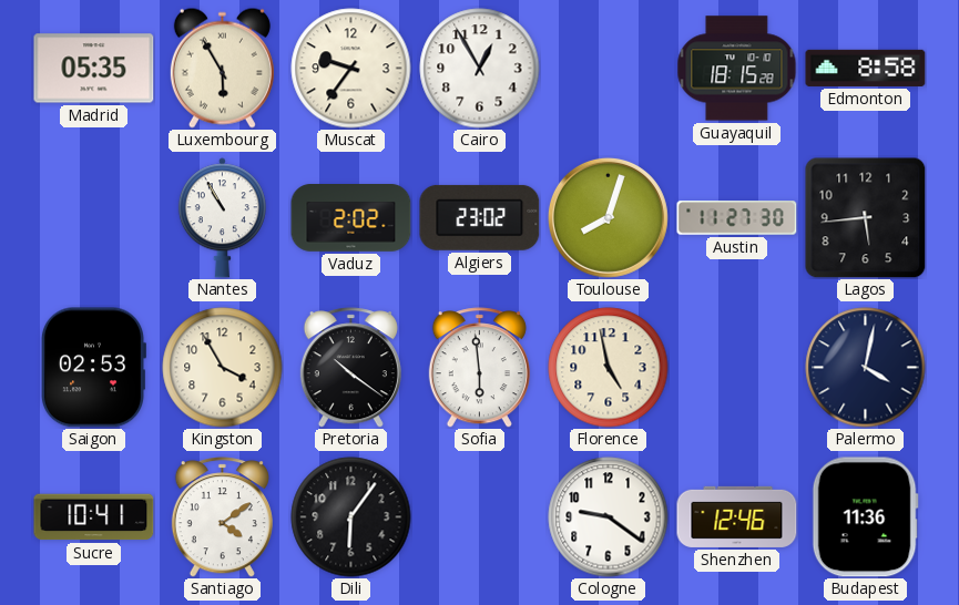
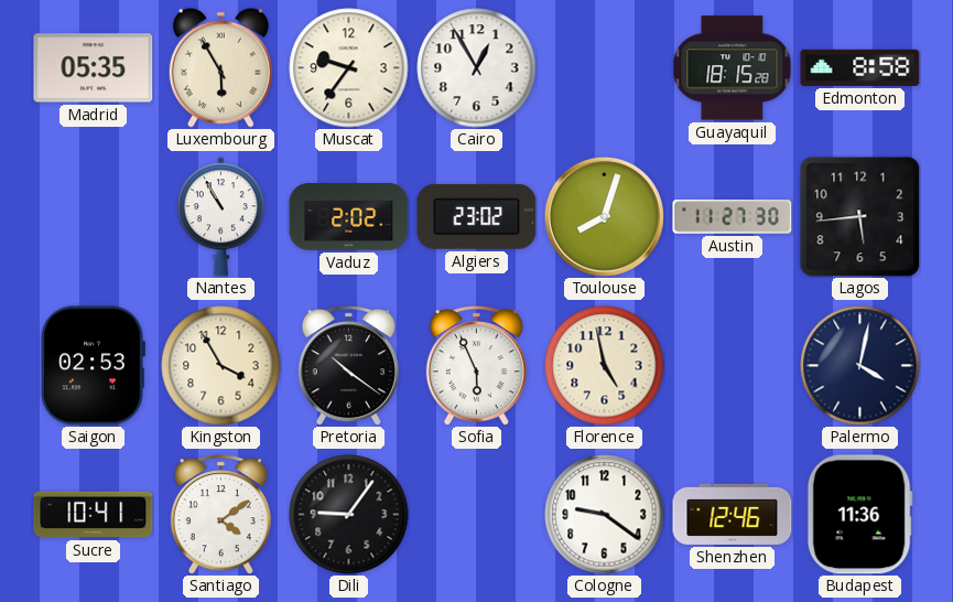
Sofia: 5:59 -> 5:56
Dili: 6:06 -> 9:06
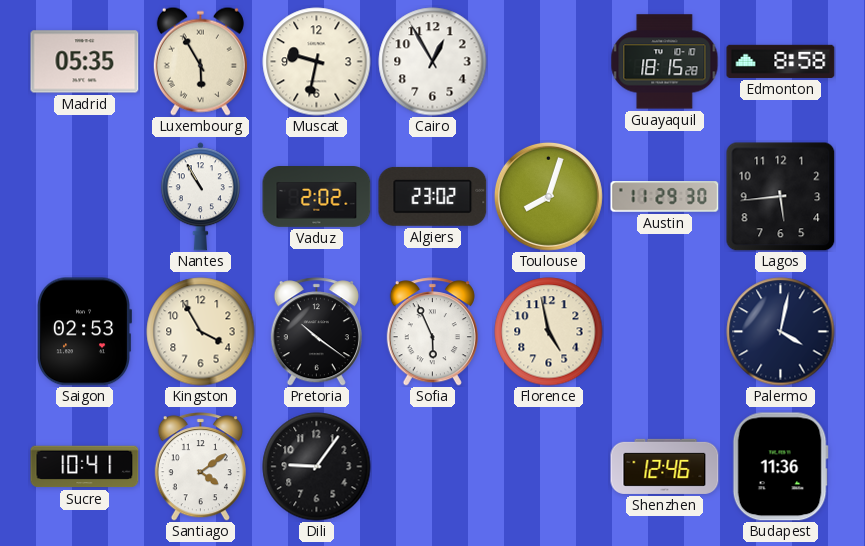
Muscat: 9:36 -> 9:32
Austin: 11:27 -> 11:29
Cologne: 9:21 -> none
